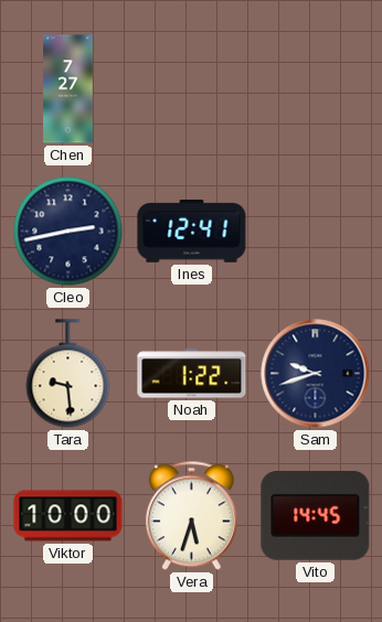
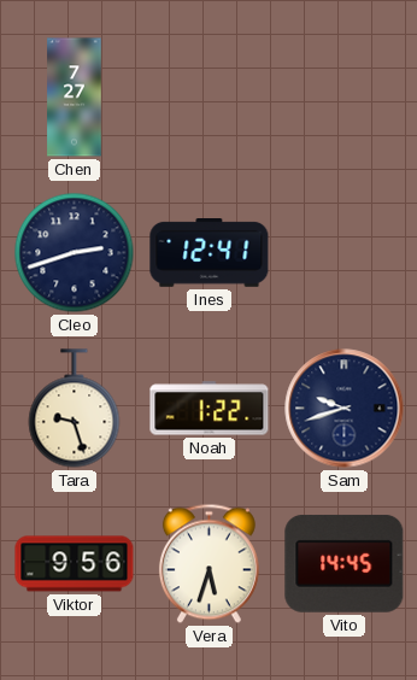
Cleo: 2:43 -> 2:42
Tara: 9:29 -> 9:27
Viktor: 10:00 -> 9:56
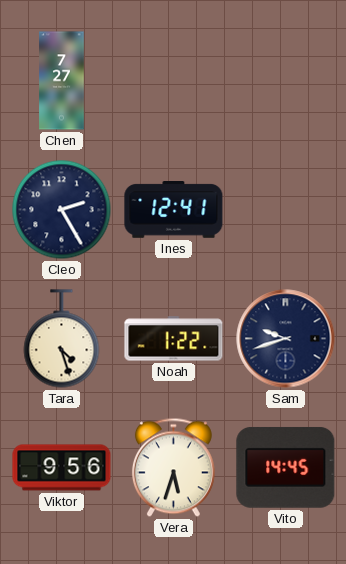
Cleo: 2:42 -> 2:25
Tara: 9:27 -> 4:27
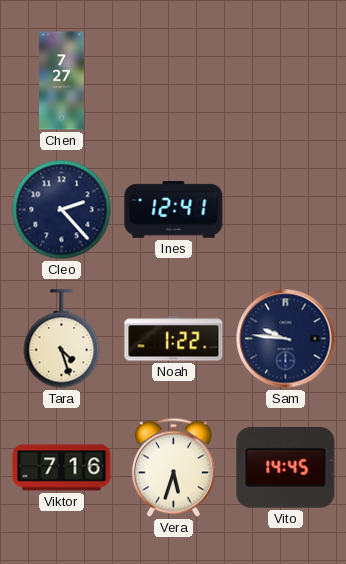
Cleo: 2:25 -> 2:23
Sam: 9:42 -> 9:46
Viktor: 9:56 -> 7:16
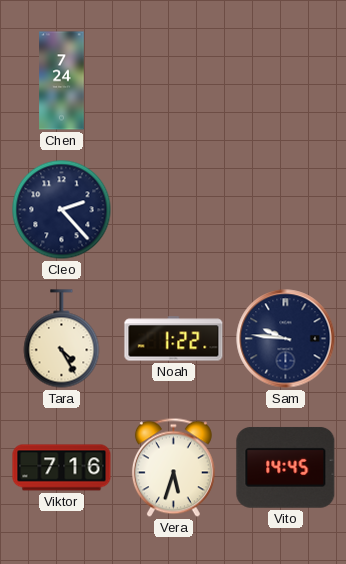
Chen: 7:27 -> 7:24
Ines: 12:41 -> none
Tara: 4:27 -> 4:25
